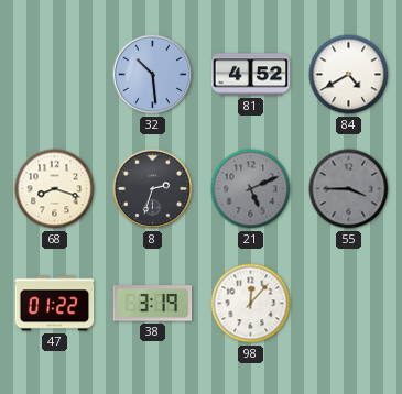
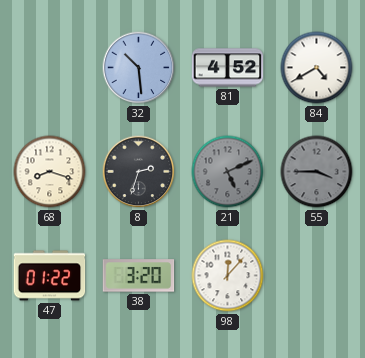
38: 3:19 -> 3:20
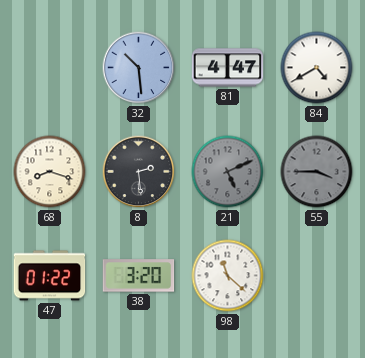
81: 4:52 -> 4:47
8: 2:33 -> 2:29
98: 12:07 -> 11:22
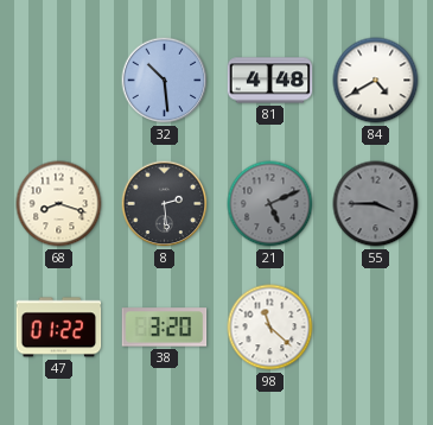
81: 4:47 -> 4:48
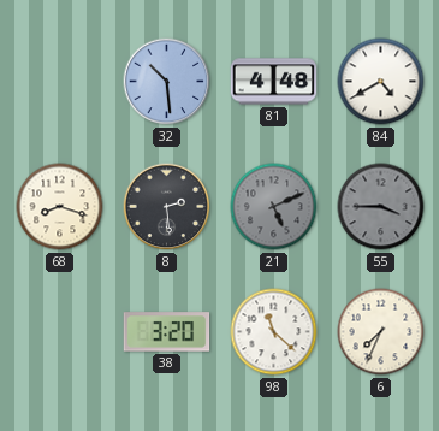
47: 01:22 -> none
6: none -> 7:34
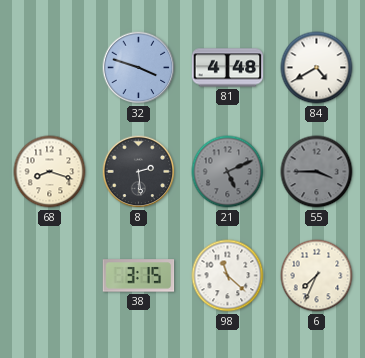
32: 10:29 -> 3:48
38: 3:20 -> 3:15
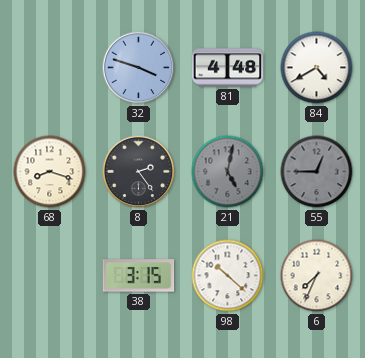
8: 2:29 -> 2:24
21: 5:11 -> 5:02
55: 3:45 -> 12:45
98: 11:22 -> 10:22
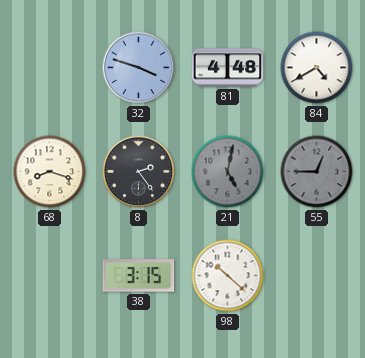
6: 7:34 -> none
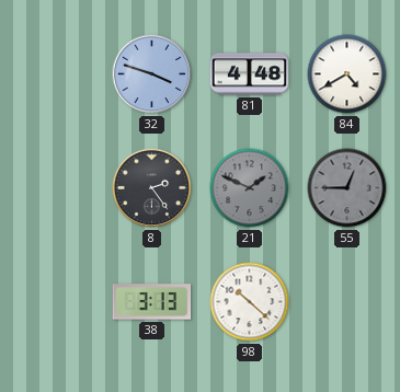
68: 8:18 -> none
21: 5:02 -> 1:49
38: 3:15 -> 3:13
